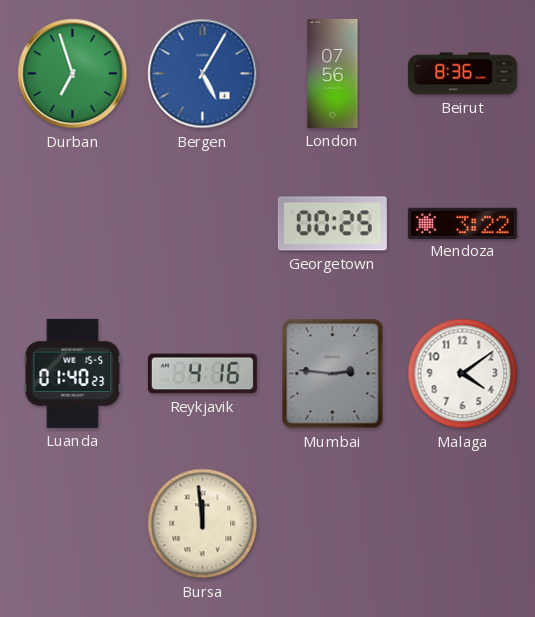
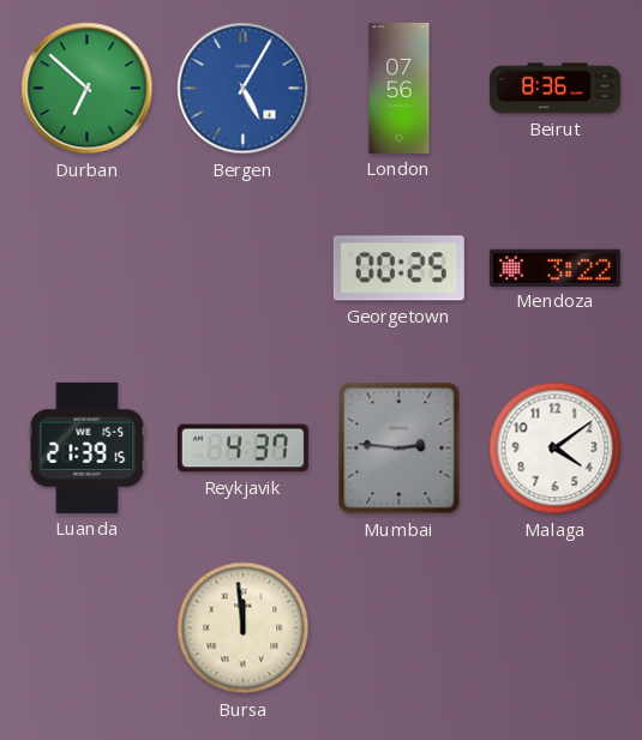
Durban: 6:57 -> 6:52
Luanda: 01:40 -> 21:39
Reykjavik: 4:16 -> 4:37
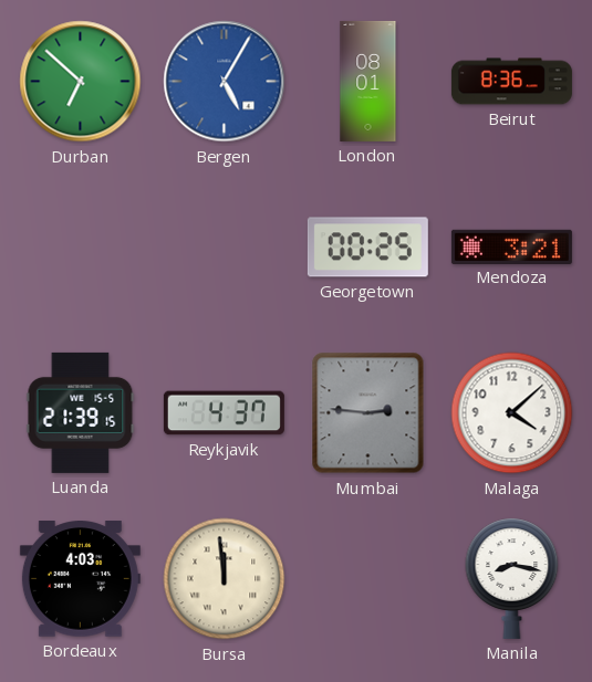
London: 07:56 -> 08:01
Mendoza: 3:22 -> 3:21
Malaga: 4:09 -> 4:08
Bordeaux: none -> 4:03
Manila: none -> 8:17
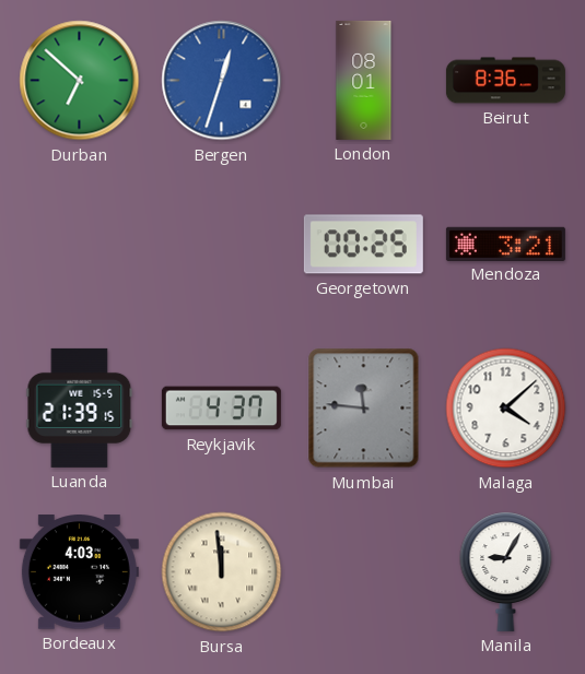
Bergen: 5:05 -> 12:33
Mumbai: 2:46 -> 11:46
Manila: 8:17 -> 9:05
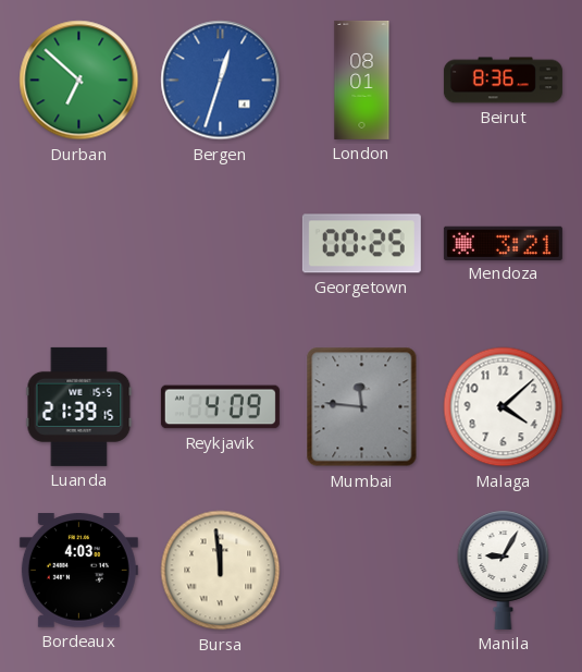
Reykjavik: 4:37 -> 4:09
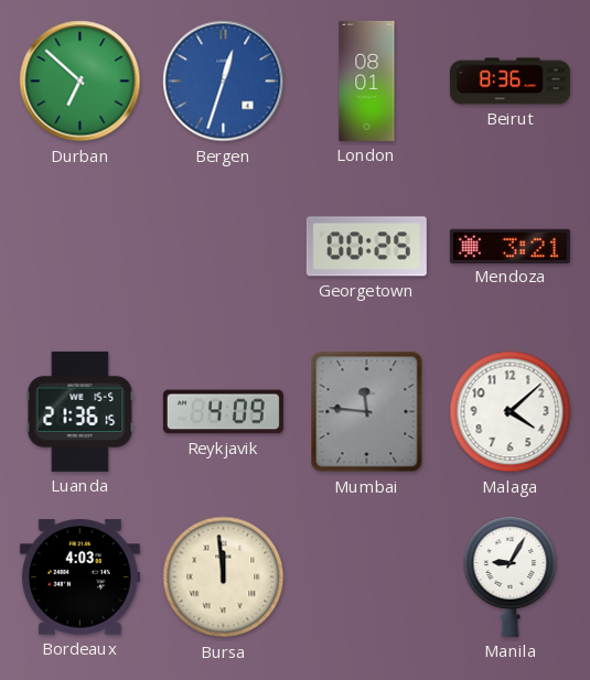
Luanda: 21:39 -> 21:36
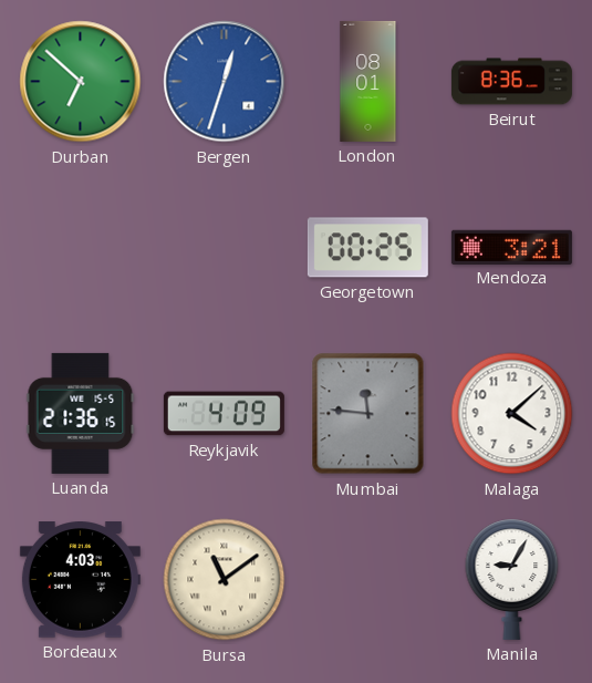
Bursa: 11:59 -> 11:09
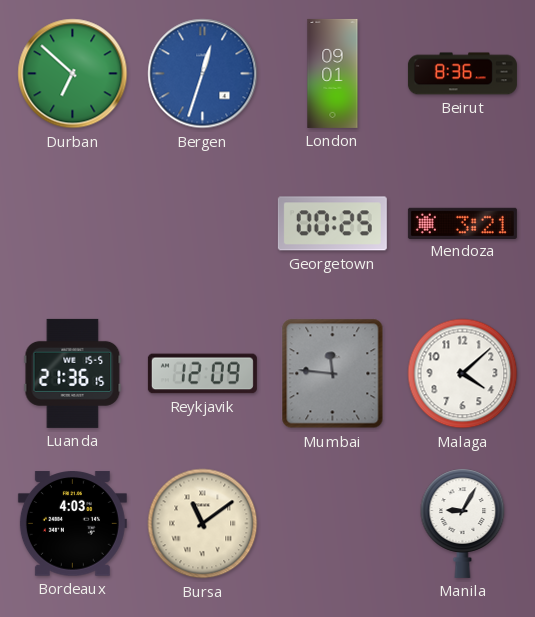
London: 08:01 -> 09:01
Reykjavik: 4:09 -> 12:09
